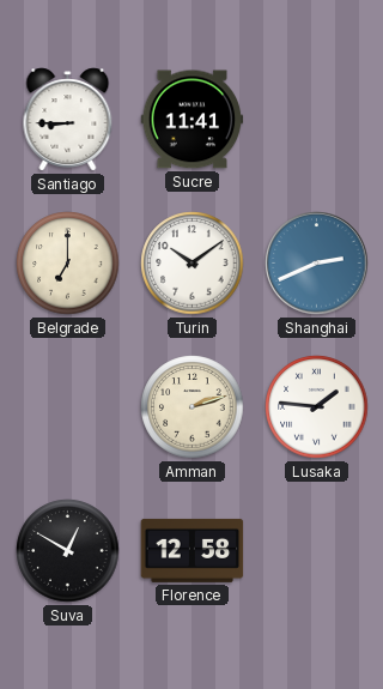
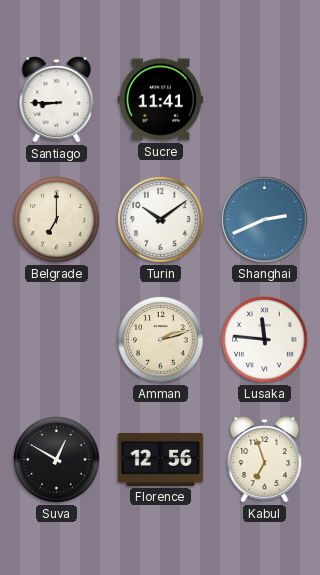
Lusaka: 1:46 -> 11:46
Florence: 12:58 -> 12:56
Kabul: none -> 6:57
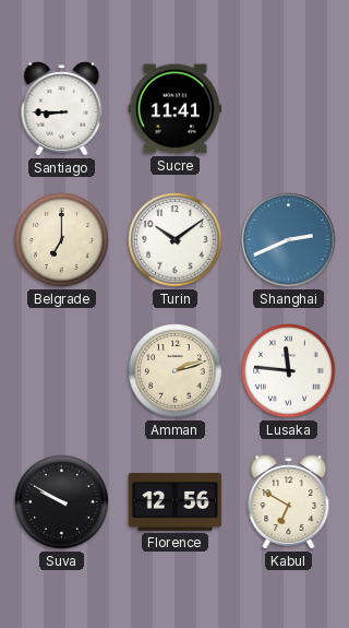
Suva: 12:50 -> 9:50
Kabul: 6:57 -> 6:50
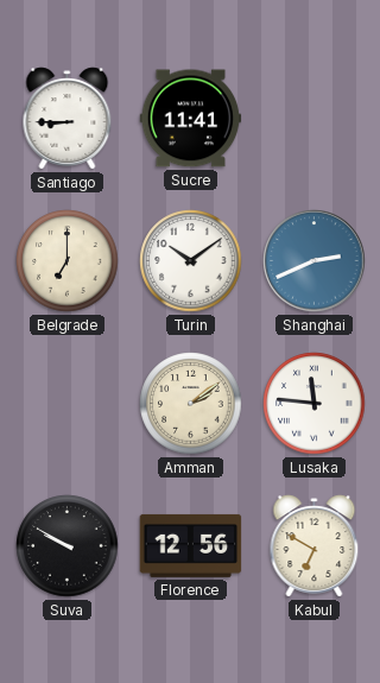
Amman: 2:12 -> 2:09
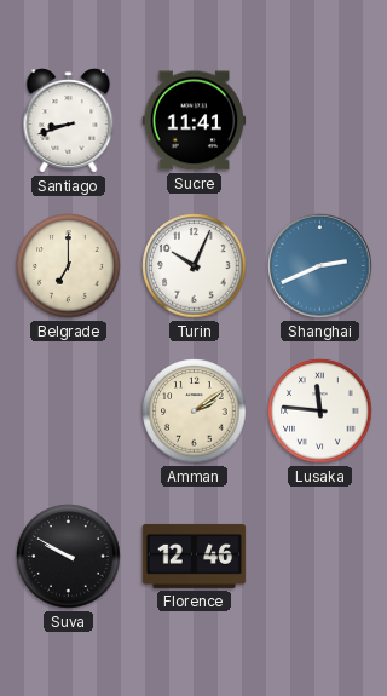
Santiago: 8:45 -> 8:42
Turin: 10:09 -> 10:04
Florence: 12:56 -> 12:46
Kabul: 6:50 -> none
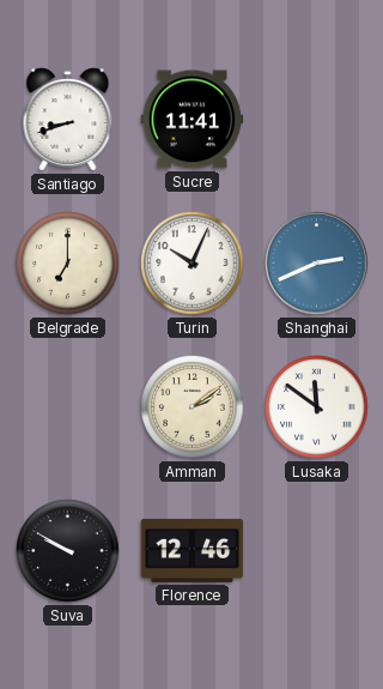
Lusaka: 11:46 -> 11:51
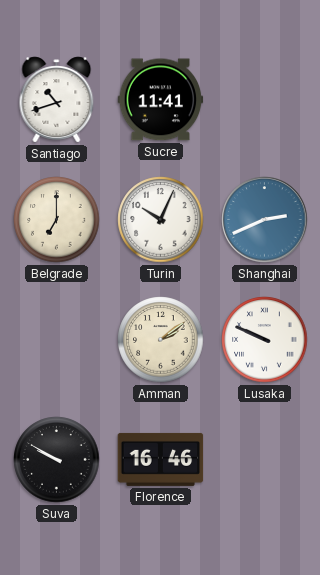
Santiago: 8:42 -> 10:42
Lusaka: 11:51 -> 9:49
Florence: 12:46 -> 16:46
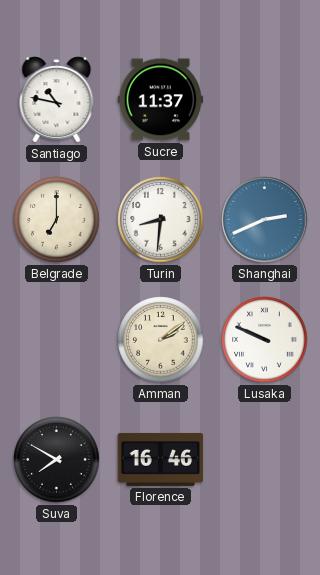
Santiago: 10:42 -> 10:47
Sucre: 11:41 -> 11:37
Turin: 10:04 -> 8:31
Suva: 9:50 -> 7:50
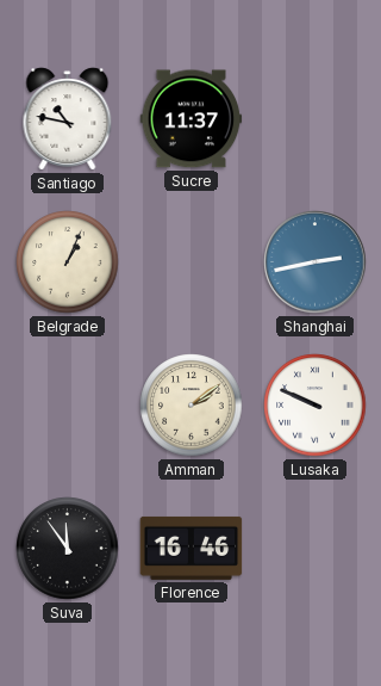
Belgrade: 7:00 -> 1:04
Turin: 8:31 -> none
Shanghai: 2:41 -> 2:43
Suva: 7:50 -> 11:54
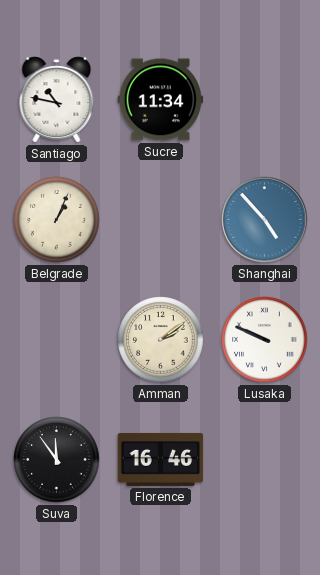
Sucre: 11:37 -> 11:34
Shanghai: 2:43 -> 4:53
